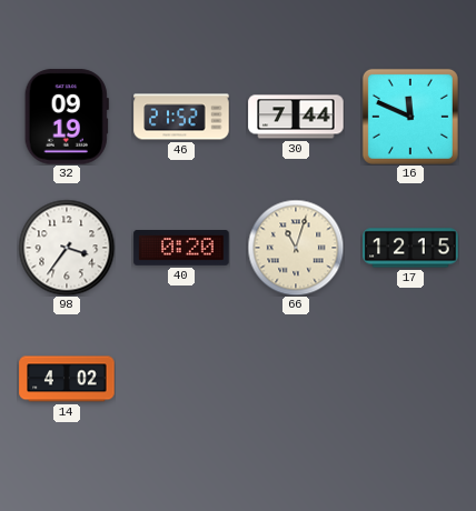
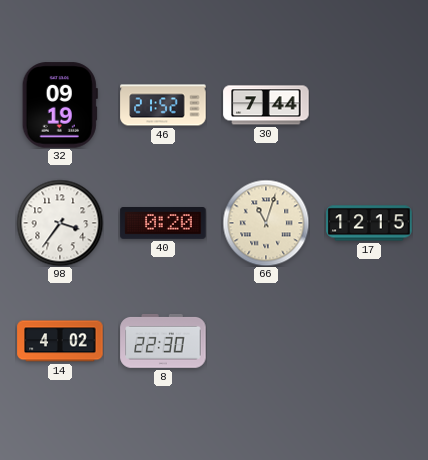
16: 11:49 -> none
8: none -> 22:30
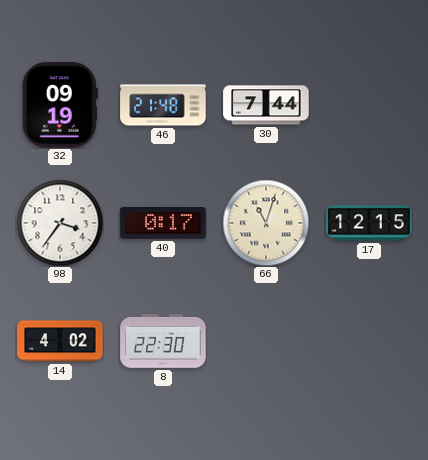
46: 21:52 -> 21:48
40: 0:20 -> 0:17
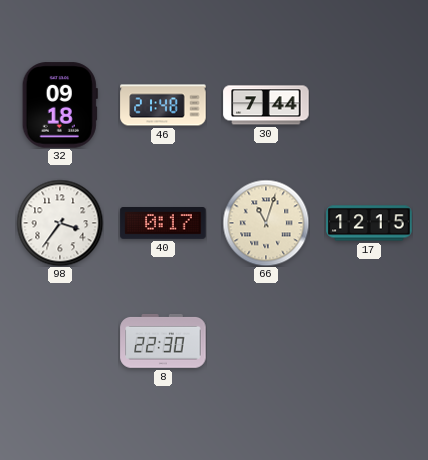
32: 09:19 -> 09:18
14: 4:02 -> none
